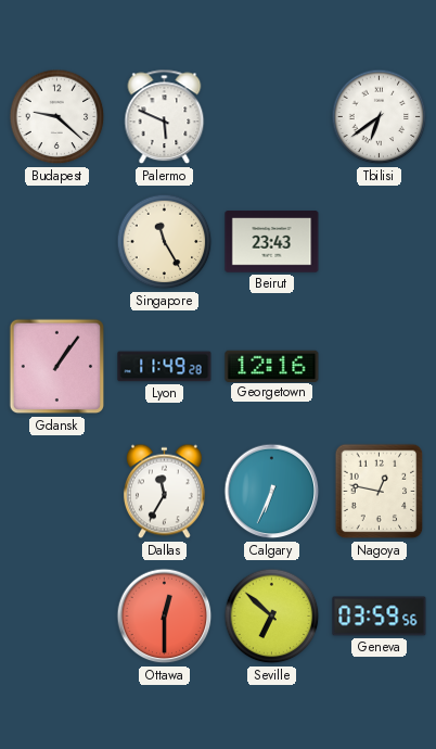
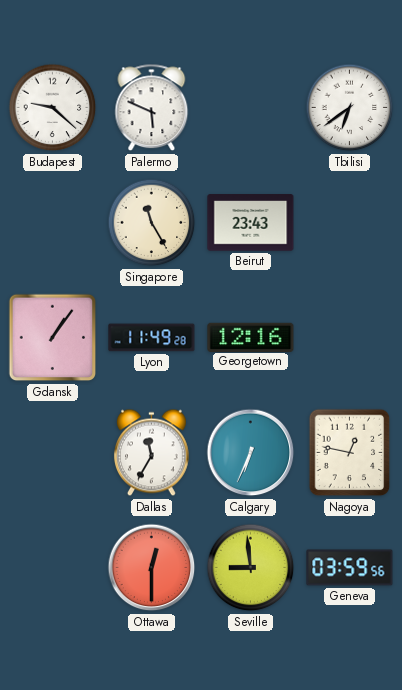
Seville: 6:52 -> 8:59
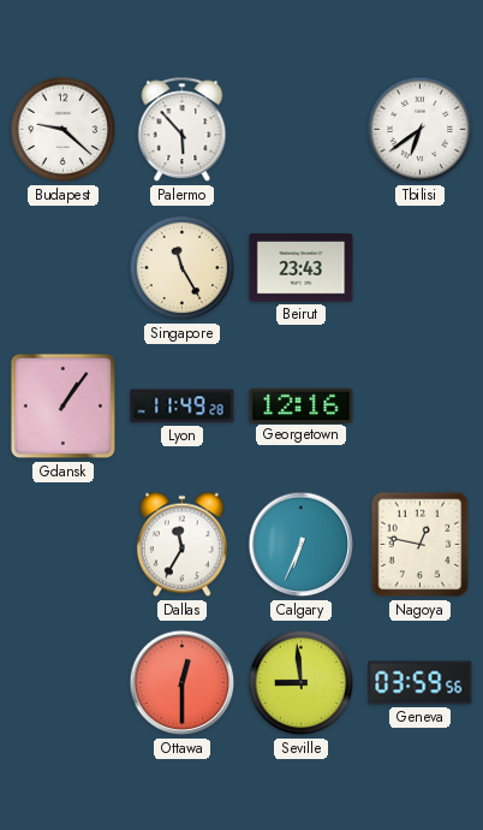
Palermo: 5:49 -> 5:53
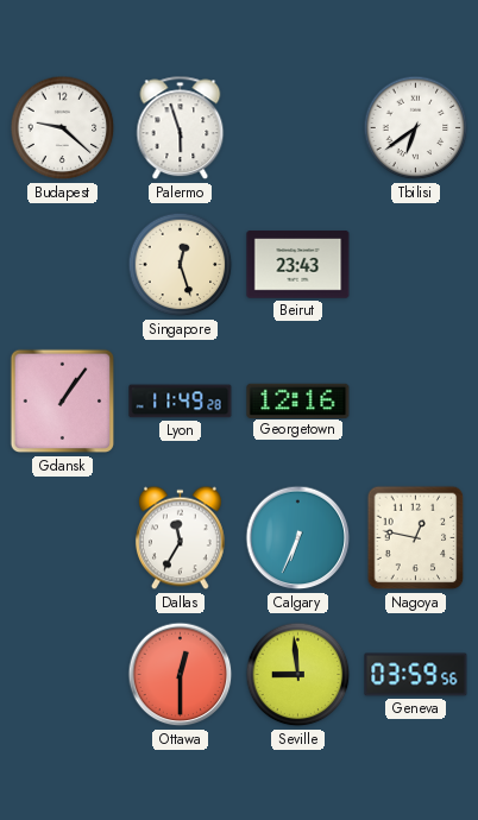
Palermo: 5:53 -> 5:57
Singapore: 11:25 -> 12:27
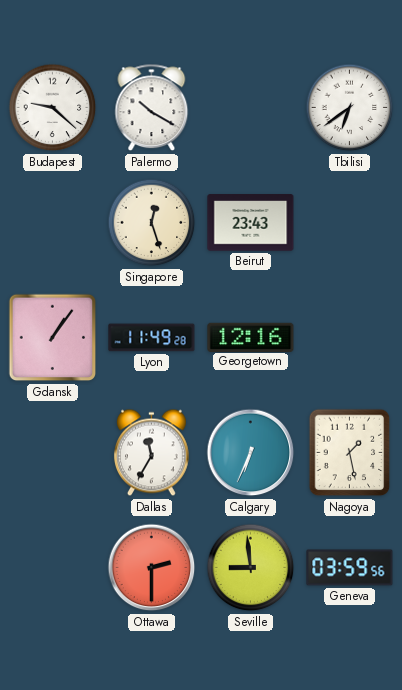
Palermo: 5:57 -> 10:20
Nagoya: 12:47 -> 1:28
Ottawa: 12:30 -> 2:30
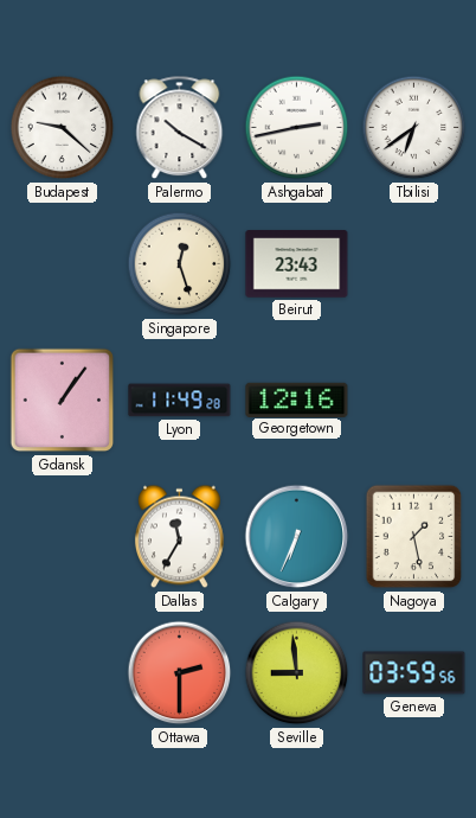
Ashgabat: none -> 2:43
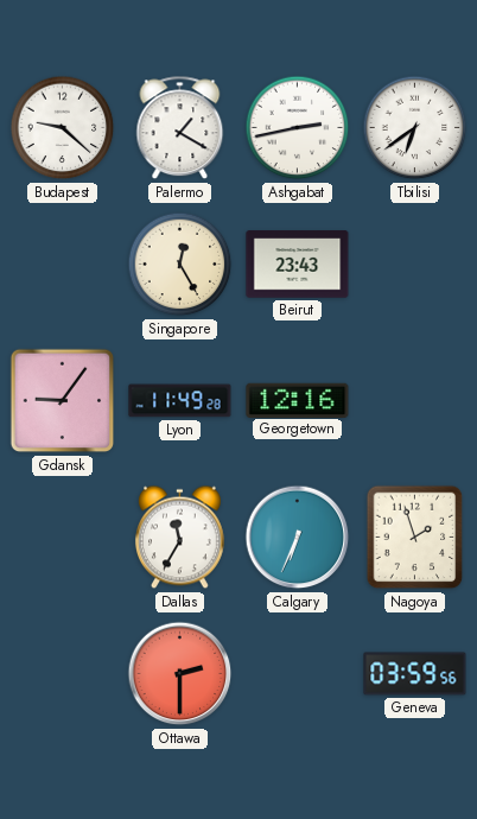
Palermo: 10:20 -> 1:20
Singapore: 12:27 -> 12:25
Gdansk: 1:06 -> 9:06
Nagoya: 1:28 -> 1:57
Seville: 8:59 -> none
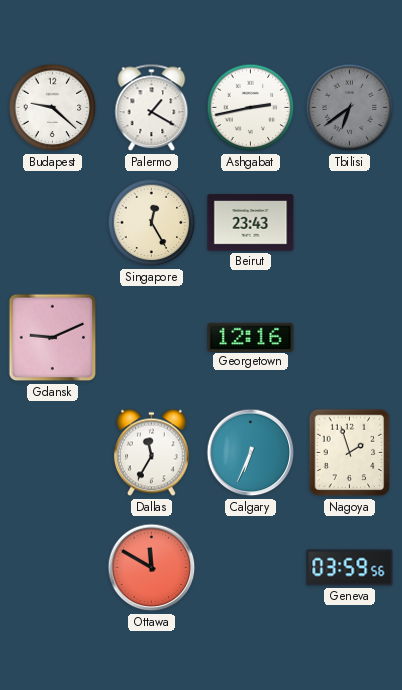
Tbilisi dial: white -> grey
Gdansk: 9:06 -> 9:11
Lyon: 11:49 -> none
Ottawa: 2:30 -> 11:50
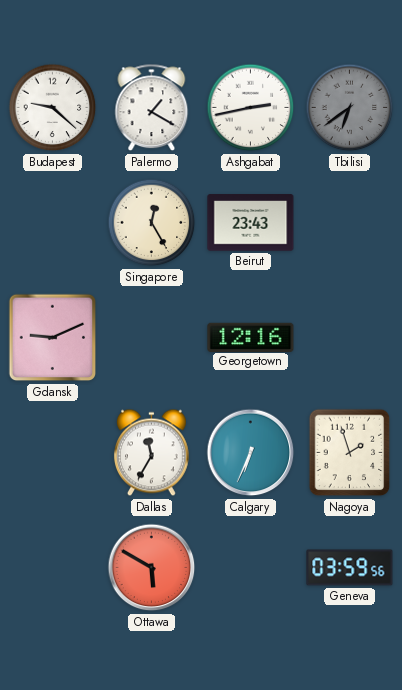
Ottawa: 11:50 -> 5:50
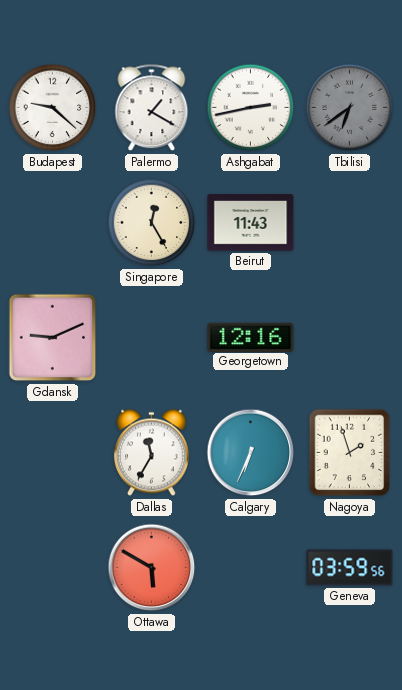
Beirut: 23:43 -> 11:43
